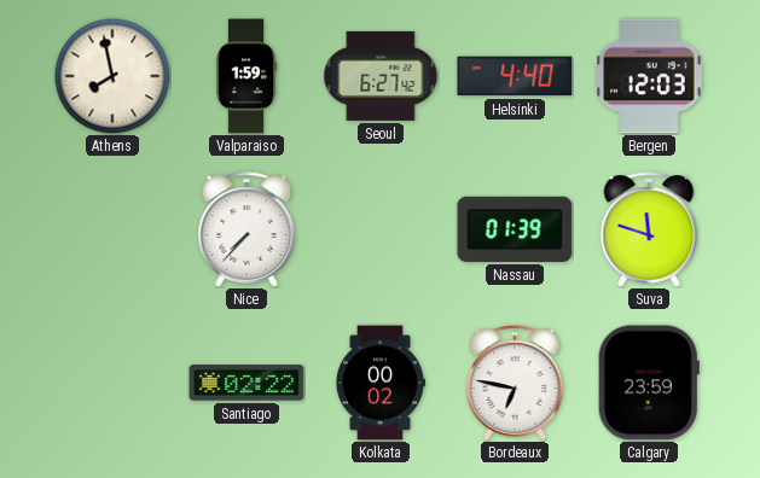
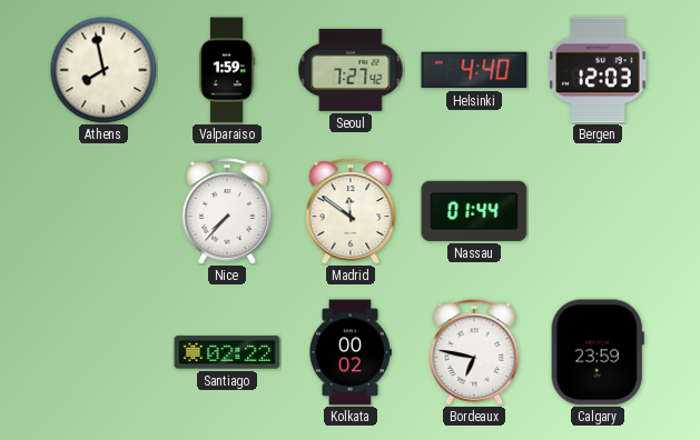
Seoul: 6:27 -> 7:27
Madrid: none -> 11:51
Nassau: 01:39 -> 01:44
Suva: 11:48 -> none
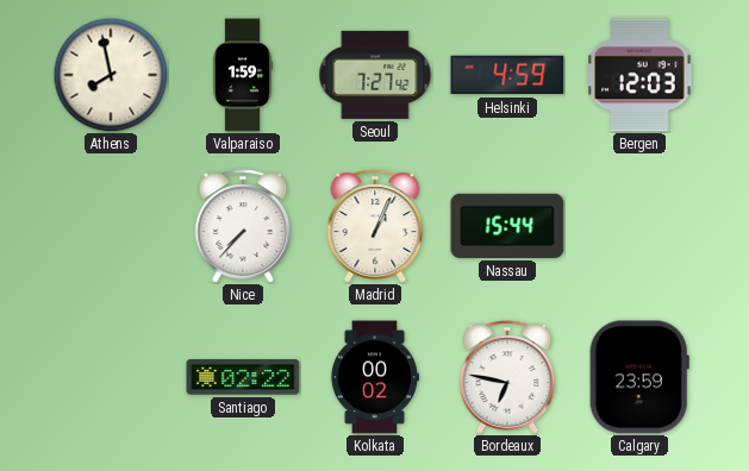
Helsinki: 4:40 -> 4:59
Madrid: 11:51 -> 1:04
Nassau: 01:44 -> 15:44
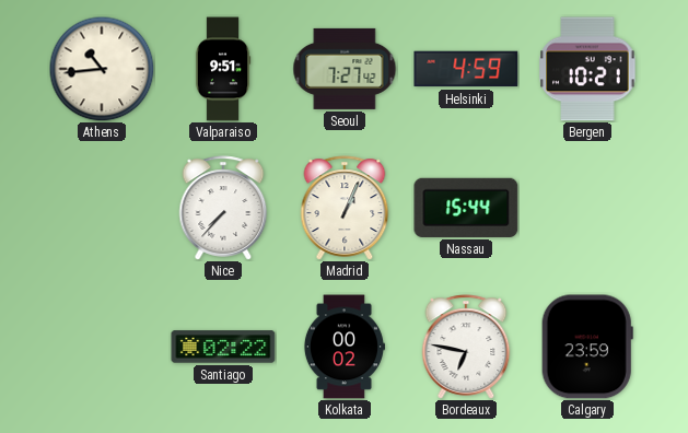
Athens: 7:58 -> 10:44
Valparaiso: 1:59 -> 9:51
Bergen: 12:03 -> 10:21
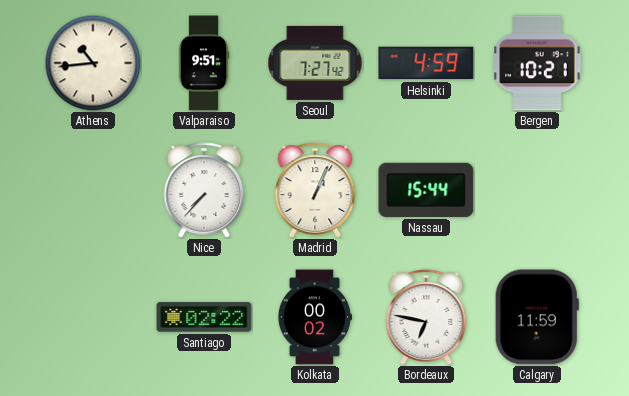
Calgary: 23:59 -> 11:59
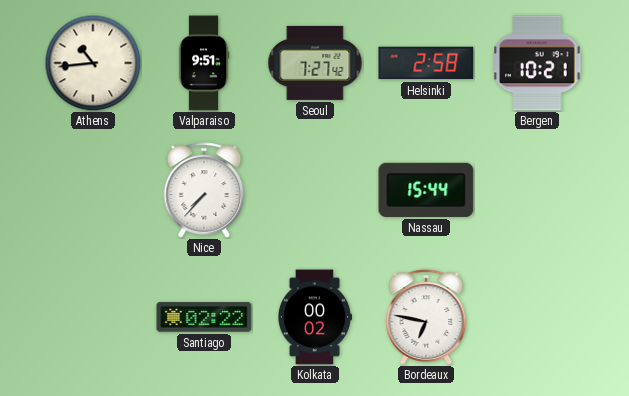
Helsinki: 4:59 -> 2:58
Madrid: 1:04 -> none
Calgary: 11:59 -> none
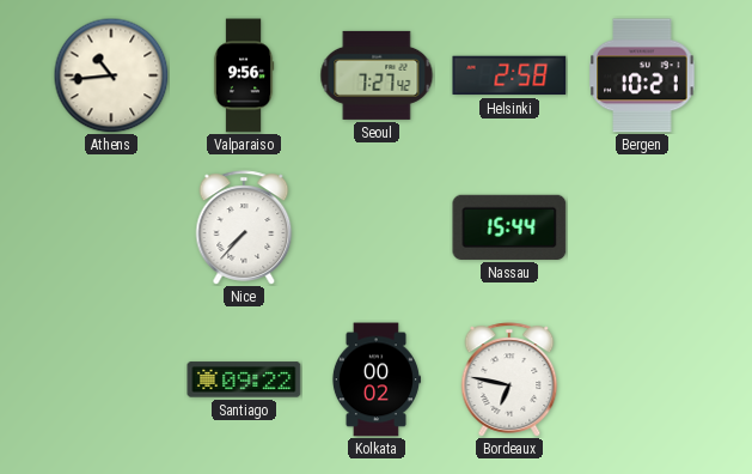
Valparaiso: 9:51 -> 9:56
Santiago: 02:22 -> 09:22
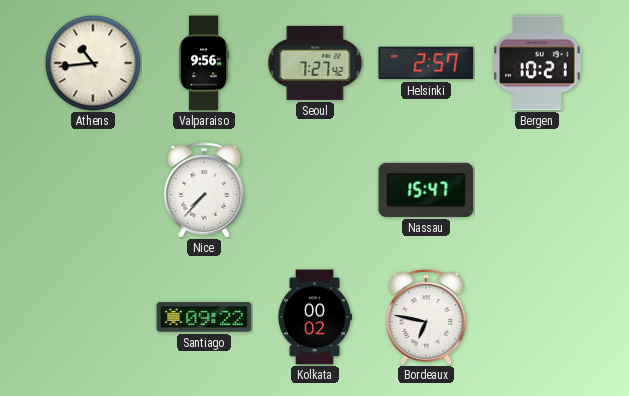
Helsinki: 2:58 -> 2:57
Nassau: 15:44 -> 15:47
